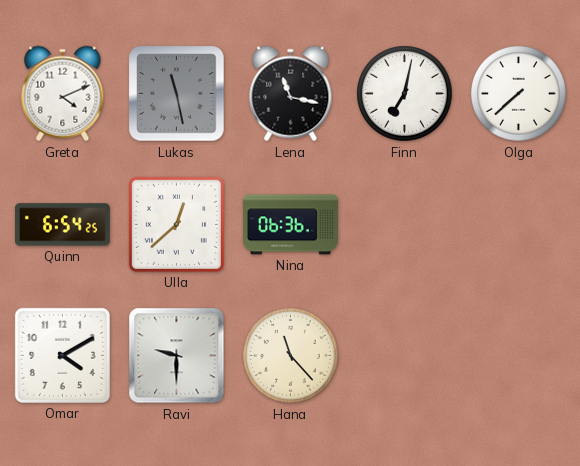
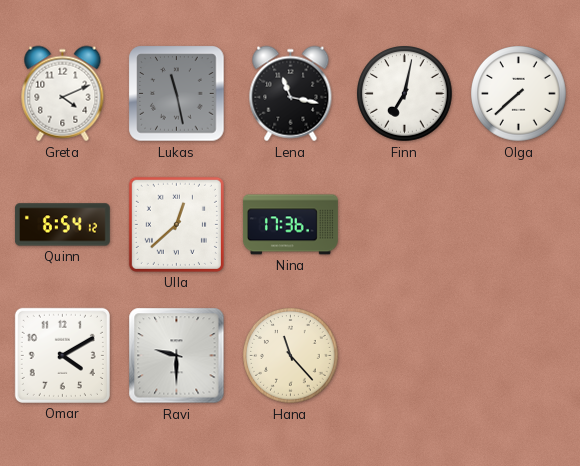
Quinn: 6:54:25 -> 6:54:12
Nina: 06:36 -> 17:36
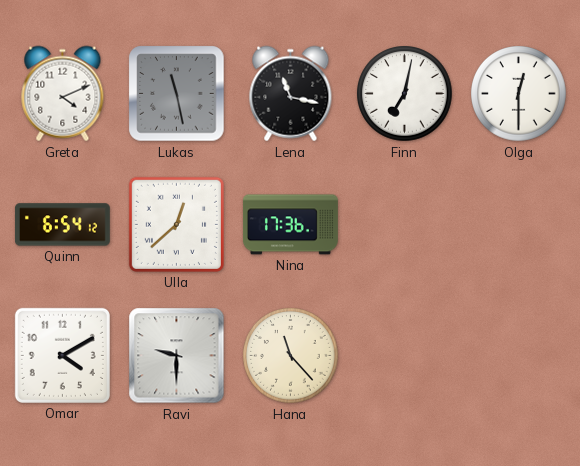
Olga: 7:38 -> 12:30
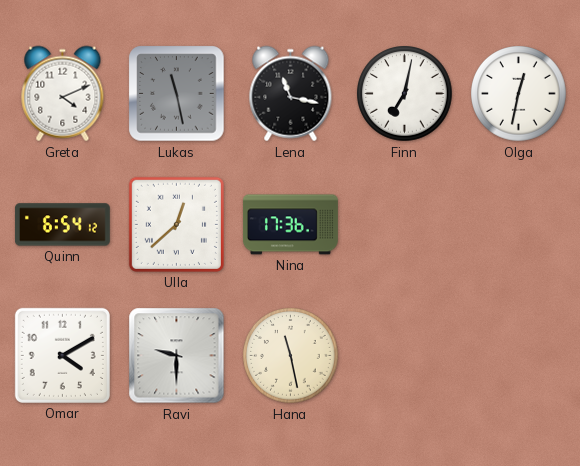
Olga: 12:30 -> 12:32
Hana: 11:23 -> 11:28
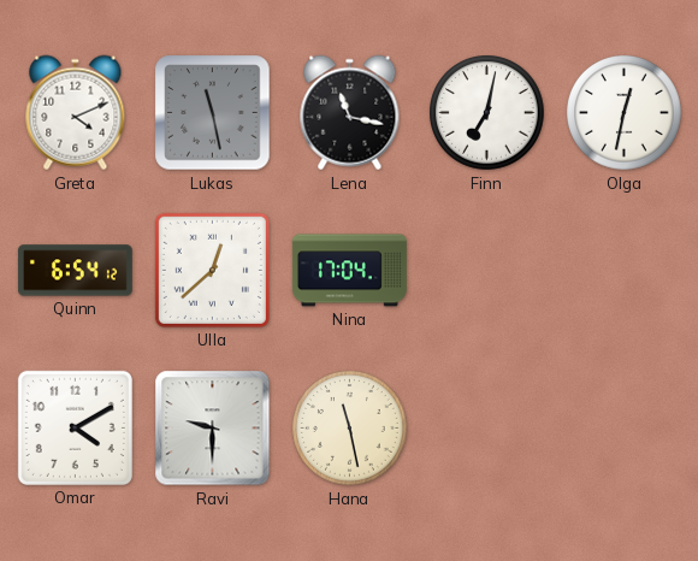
Nina: 17:36 -> 17:04
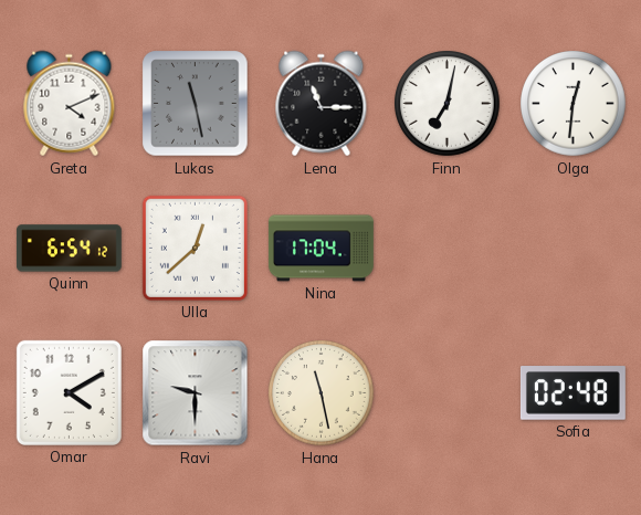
Lena: 11:17 -> 11:15
Olga: 12:32 -> 12:31
Sofia: none -> 02:48
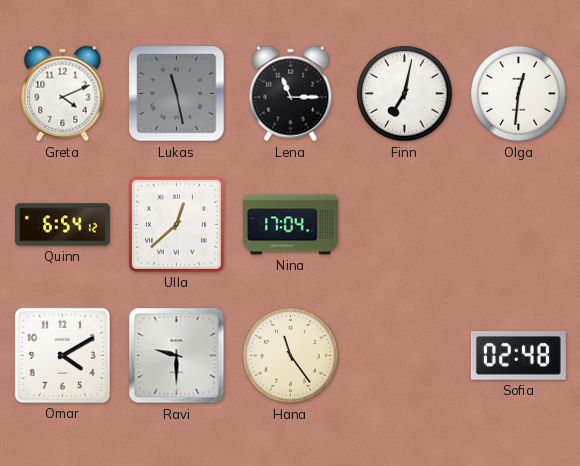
Hana: 11:28 -> 11:24
